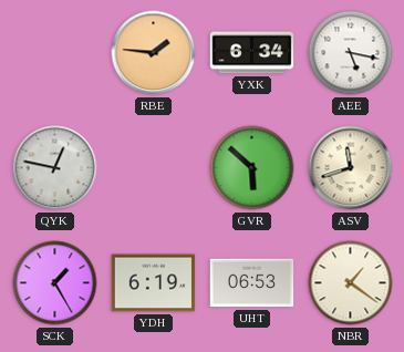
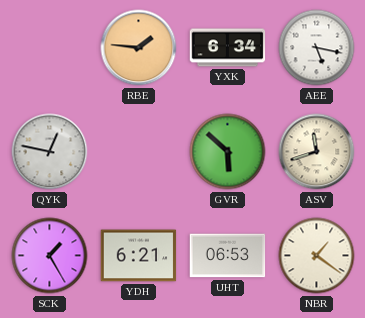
YDH: 6:19 -> 6:21
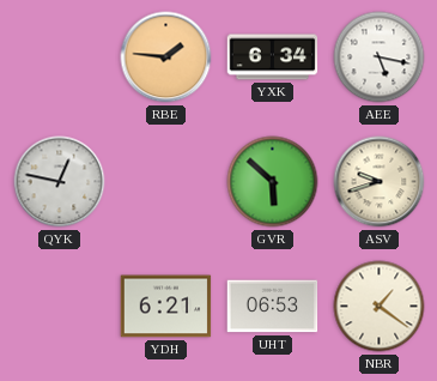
ASV: 11:42 -> 9:42
SCK: 1:25 -> none
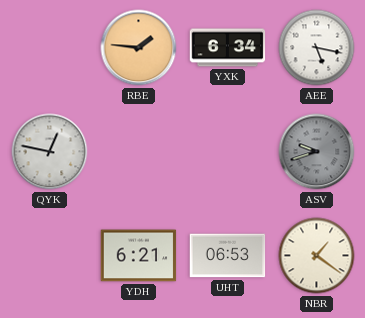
GVR: 5:52 -> none
ASV dial: cream -> grey
